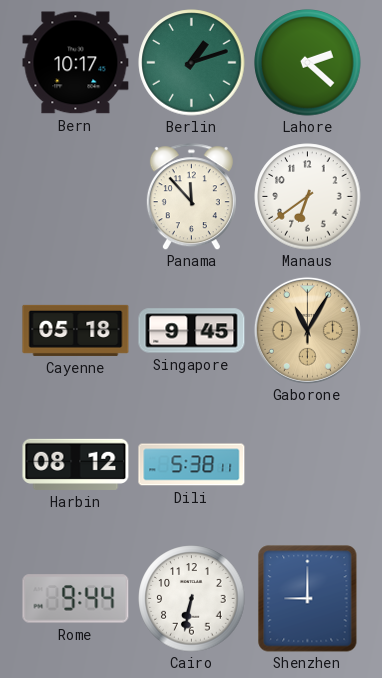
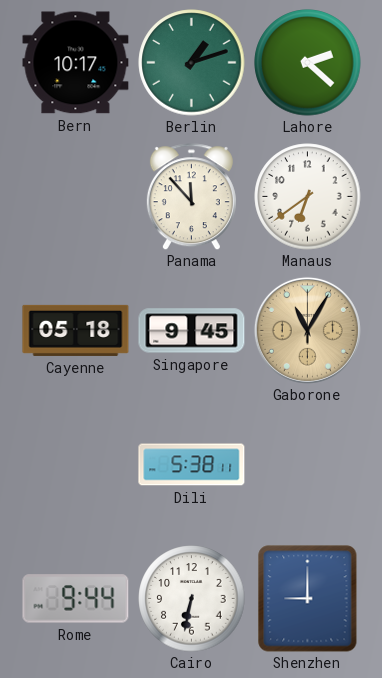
Harbin: 08:12 -> none
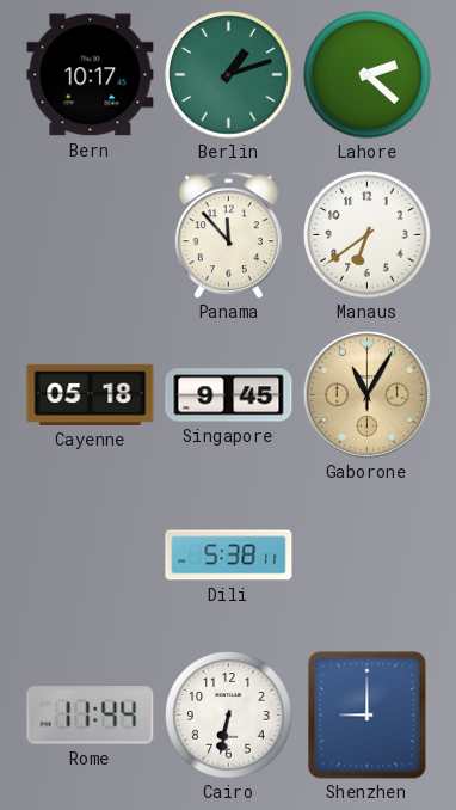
Rome: 9:44 -> 11:44
